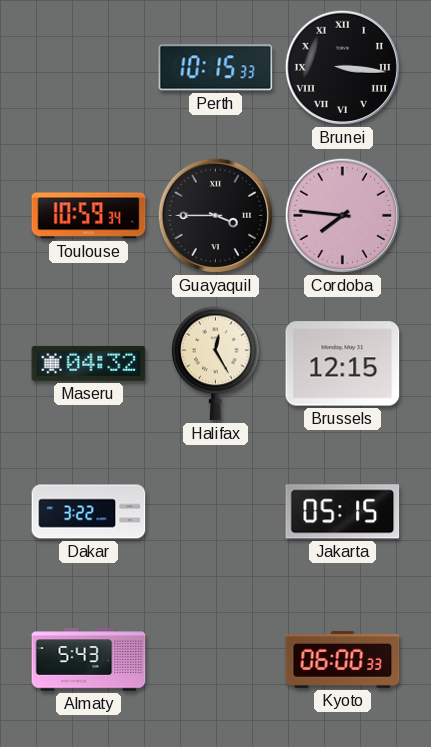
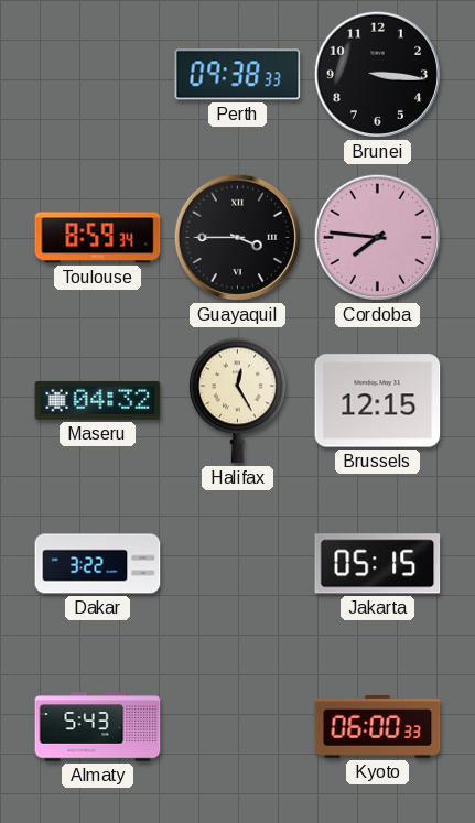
Perth: 10:15 -> 09:38
Brunei numerals: Roman -> Arabic
Toulouse: 10:59 -> 8:59
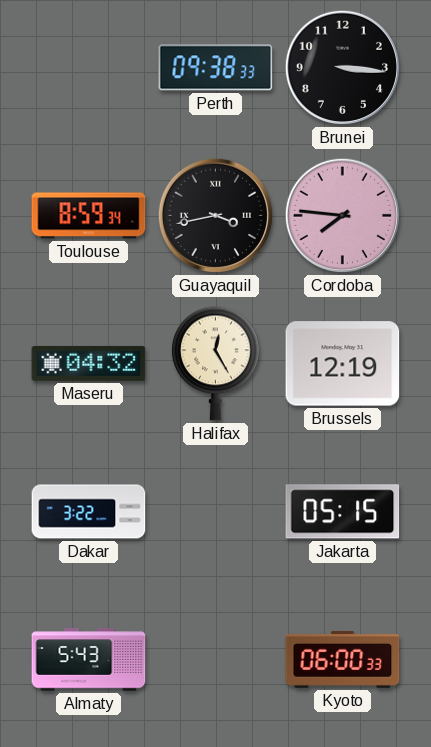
Guayaquil: 3:45 -> 3:43
Brussels: 12:15 -> 12:19
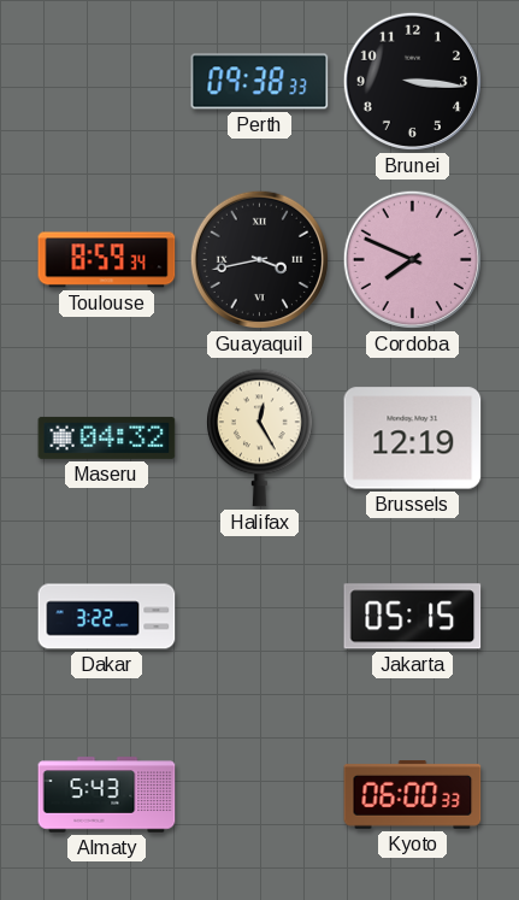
Cordoba: 7:46 -> 7:49
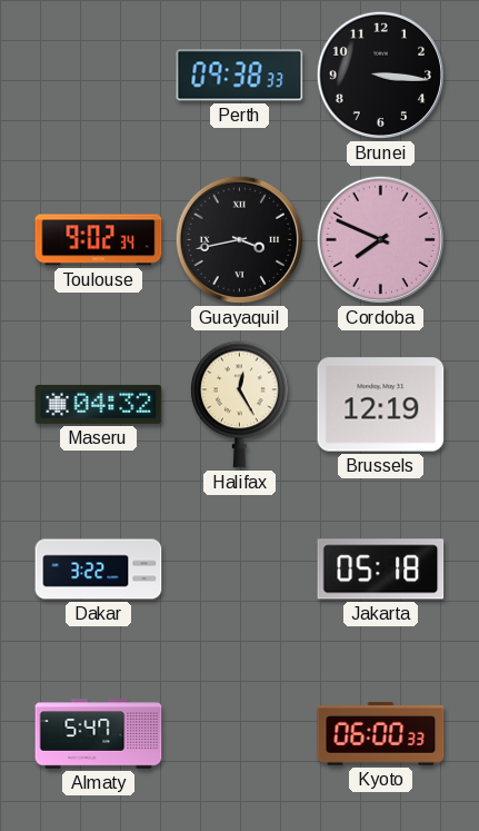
Toulouse: 8:59 -> 9:02
Jakarta: 05:15 -> 05:18
Almaty: 5:43 -> 5:47
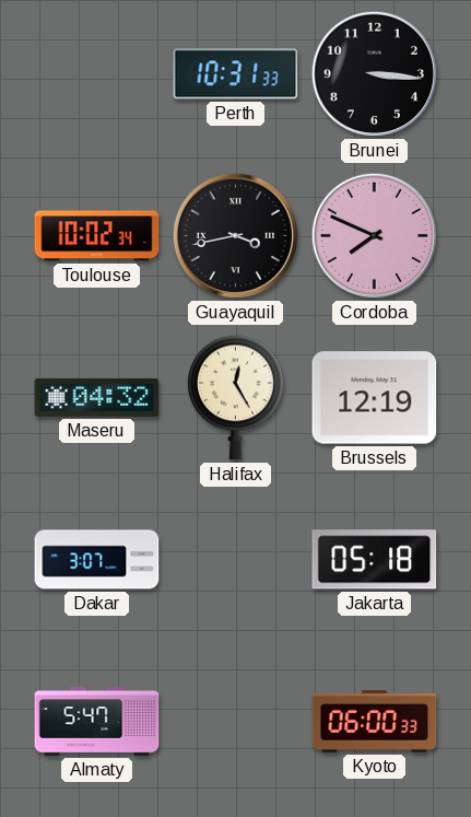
Perth: 09:38 -> 10:31
Toulouse: 9:02 -> 10:02
Dakar: 3:22 -> 3:07
